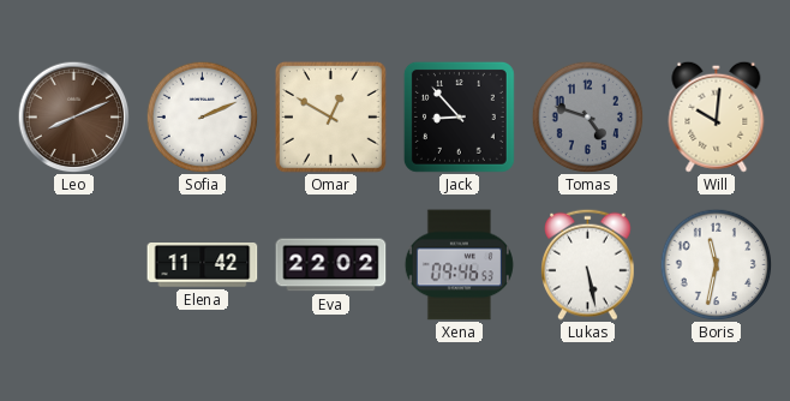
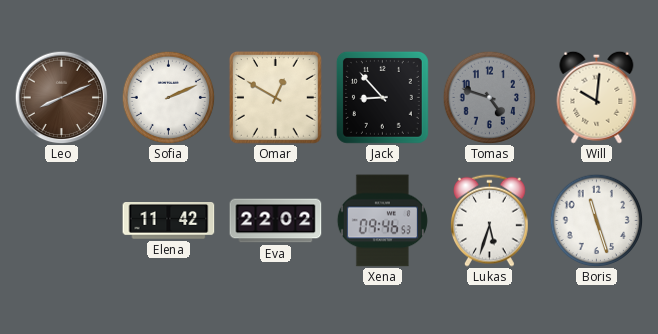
Lukas: 5:28 -> 5:33
Boris: 11:32 -> 11:27
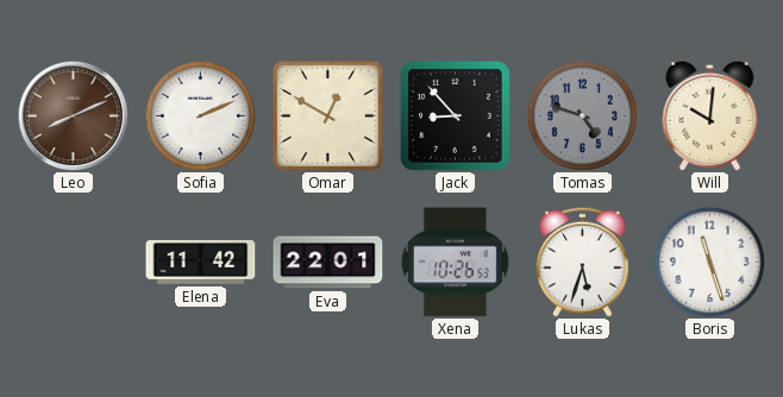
Eva: 22:02 -> 22:01
Xena: 09:46 -> 10:26
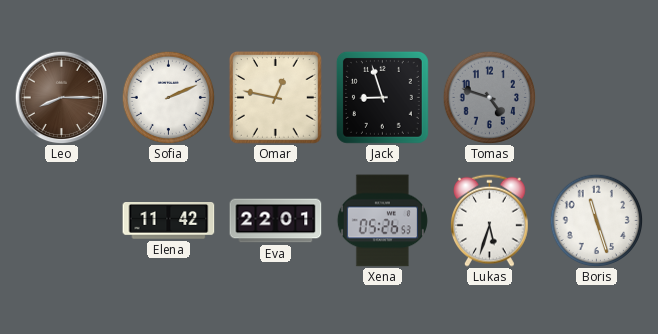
Leo: 8:11 -> 8:15
Omar: 12:50 -> 12:47
Jack: 8:53 -> 8:57
Will: 10:01 -> none
Xena: 10:26 -> 05:26
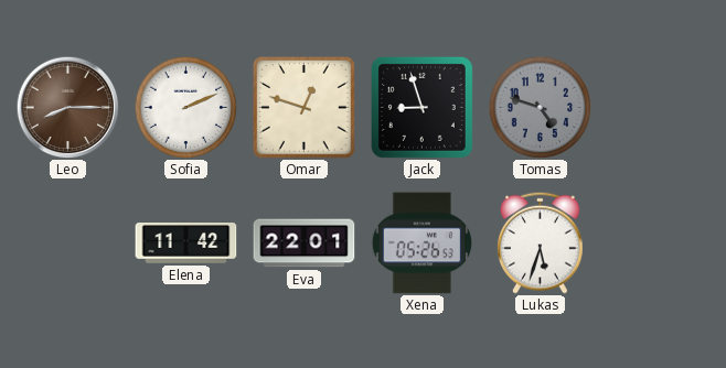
Omar: 12:47 -> 12:48
Boris: 11:27 -> none
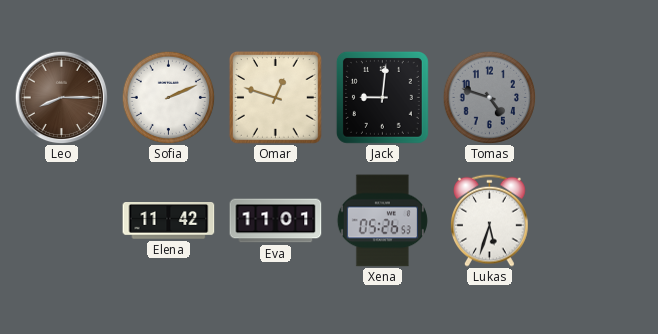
Jack: 8:57 -> 9:01
Eva: 22:01 -> 11:01
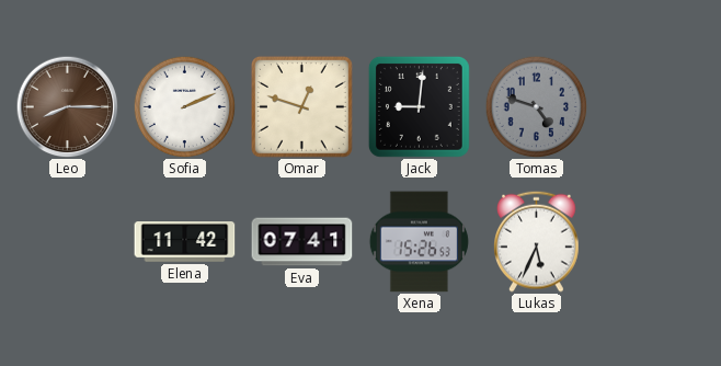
Eva: 11:01 -> 07:41
Xena: 05:26 -> 15:26
Lukas: 5:33 -> 5:34
